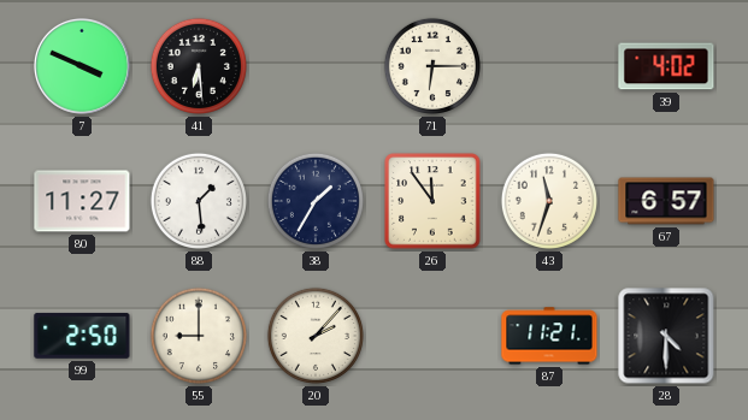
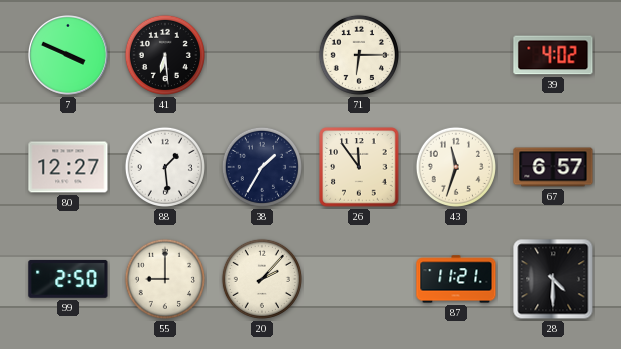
80: 11:27 -> 12:27
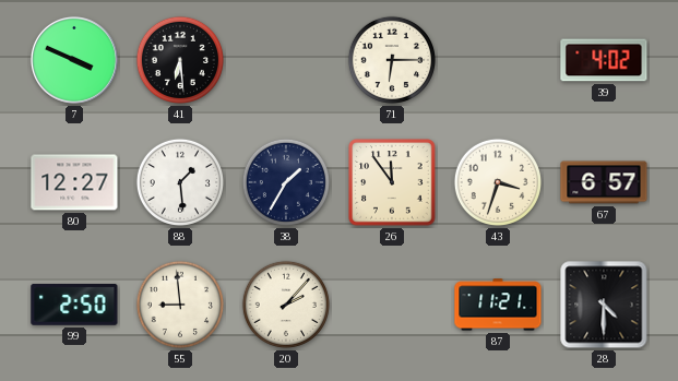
43: 11:33 -> 3:33
55: 9:00 -> 8:59
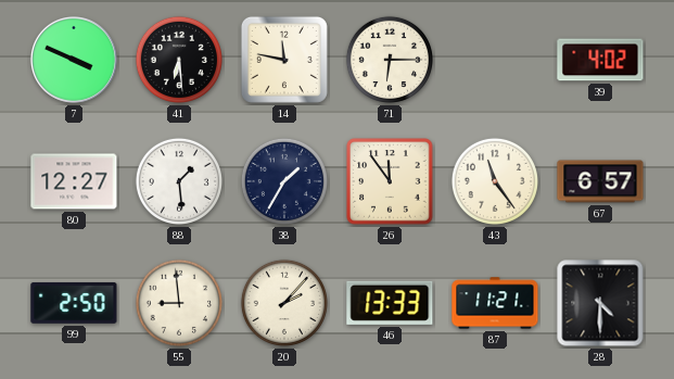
14: none -> 11:47
43: 3:33 -> 11:24
46: none -> 13:33
